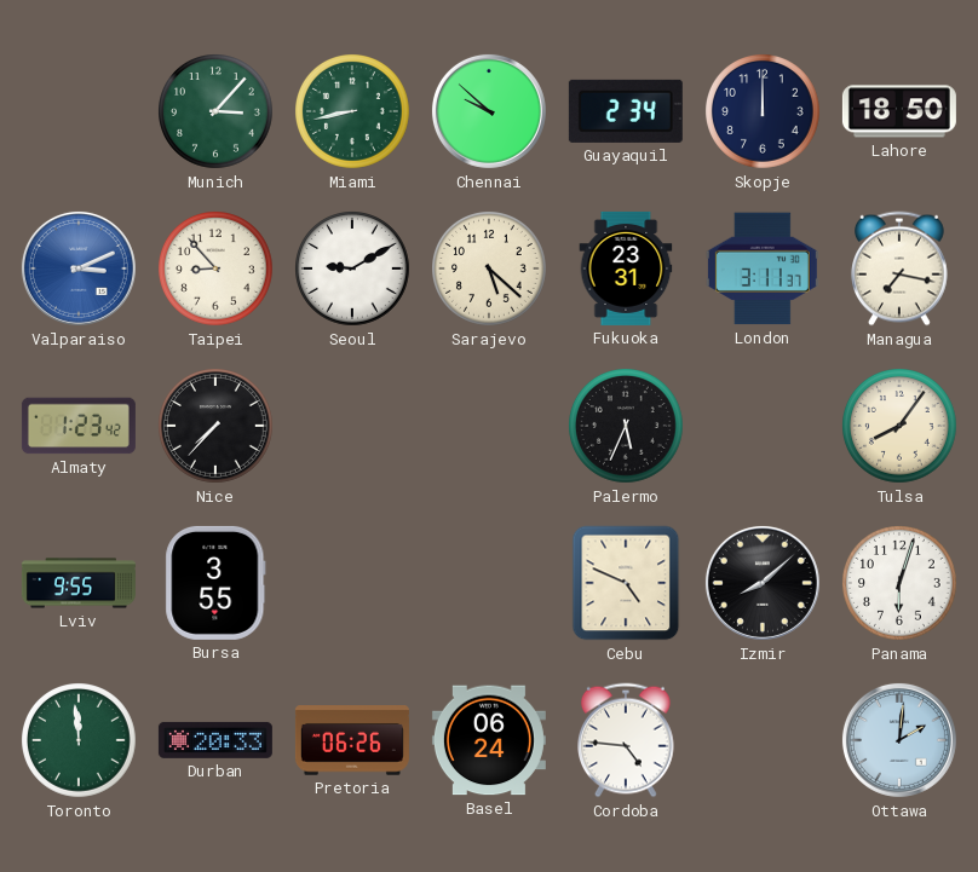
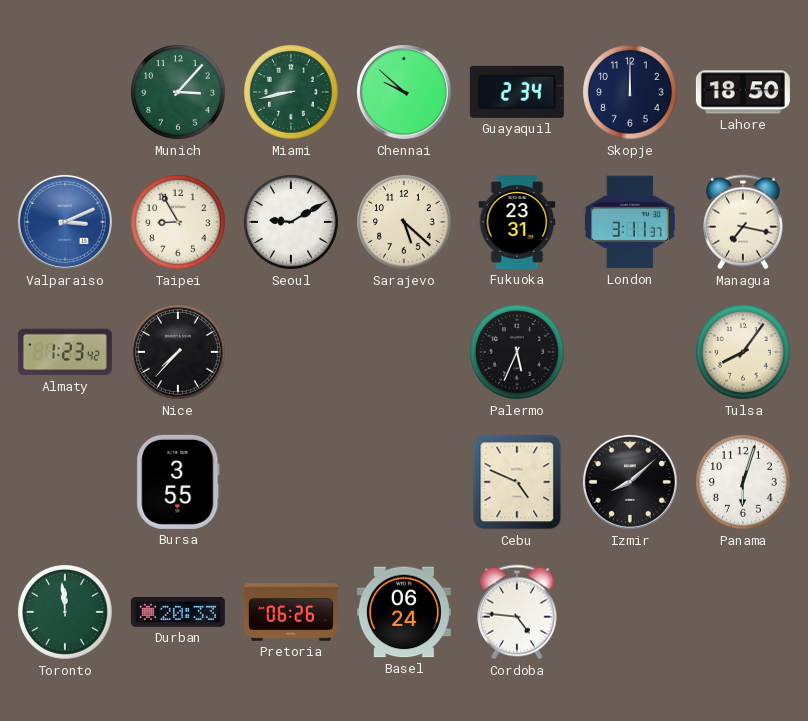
Taipei: 8:53 -> 8:55
Lviv: 9:55 -> none
Ottawa: 2:01 -> none
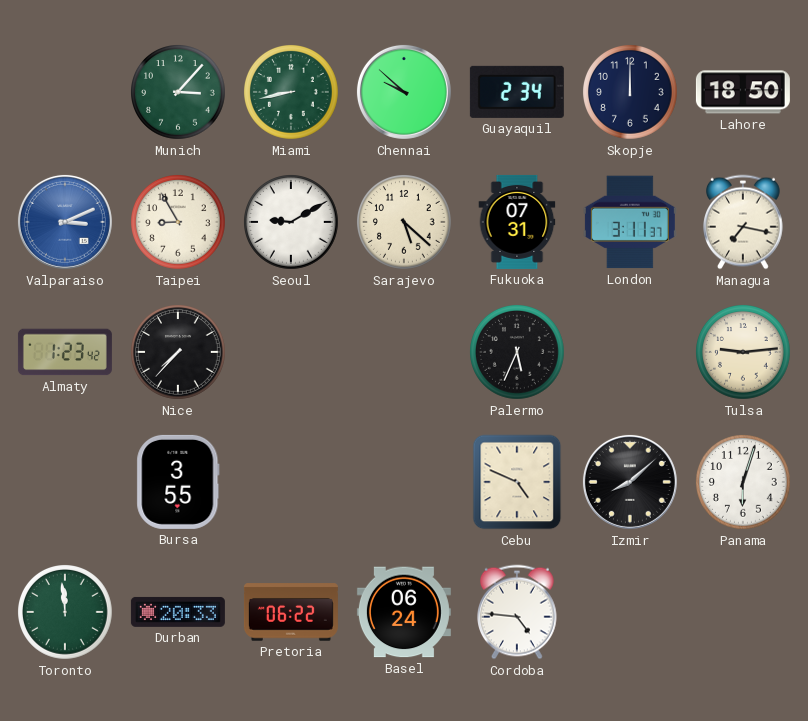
Fukuoka: 23:31 -> 07:31
Tulsa: 8:06 -> 9:14
Pretoria: 06:26 -> 06:22
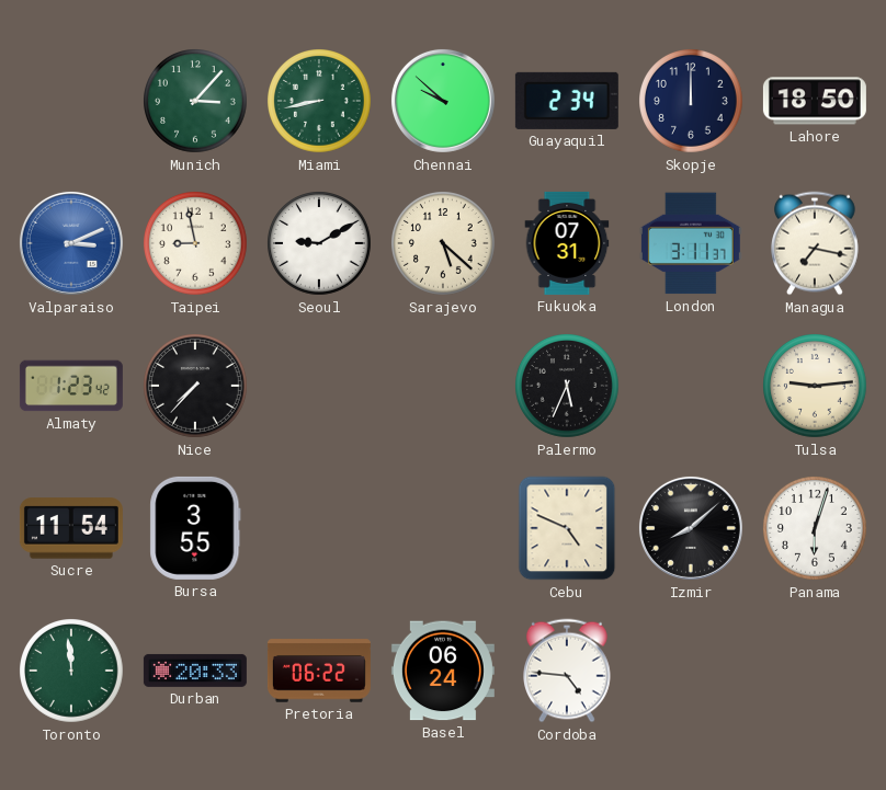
Taipei: 8:55 -> 8:58
Sucre: none -> 11:54
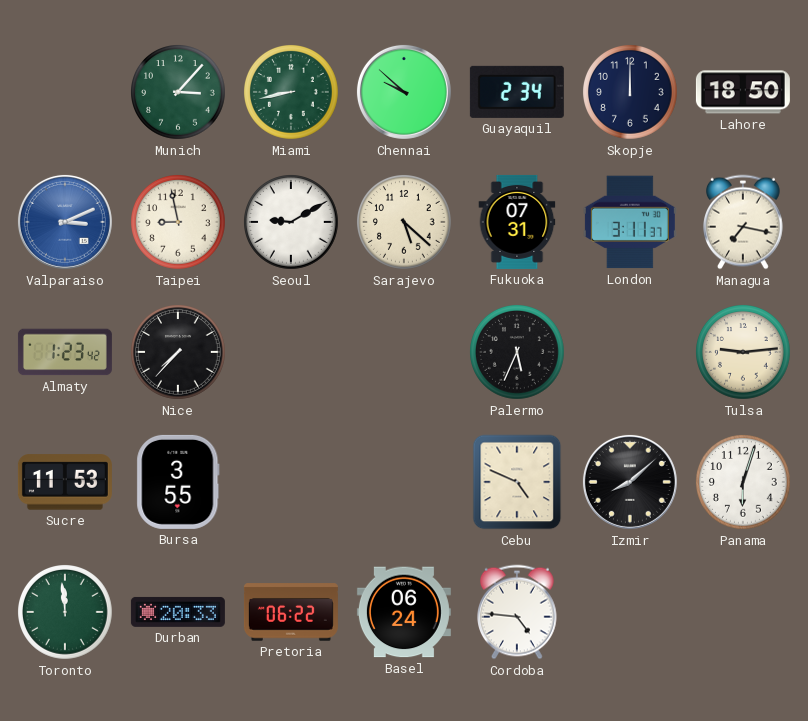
Sucre: 11:54 -> 11:53
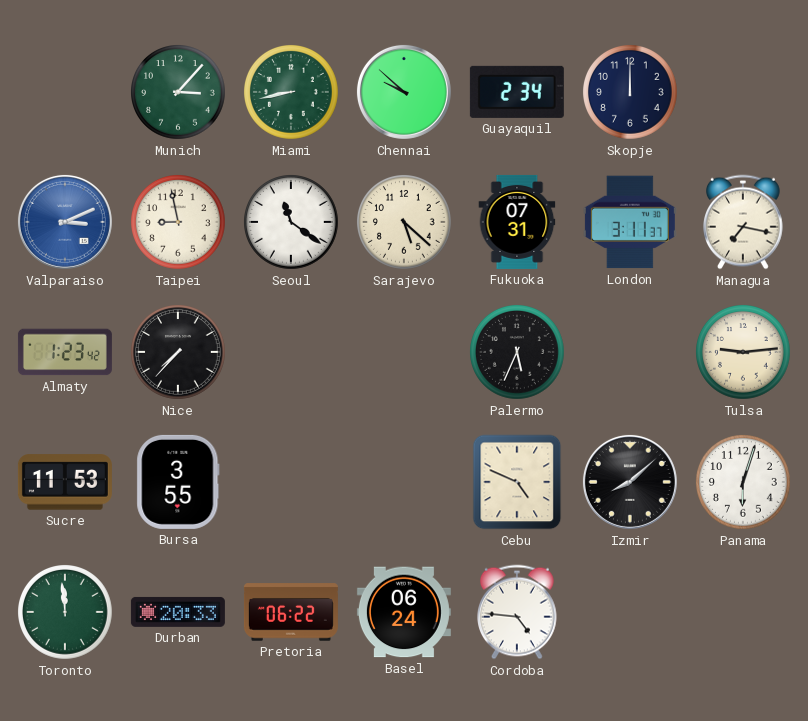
Lahore: 18:50 -> none
Seoul: 9:10 -> 11:21
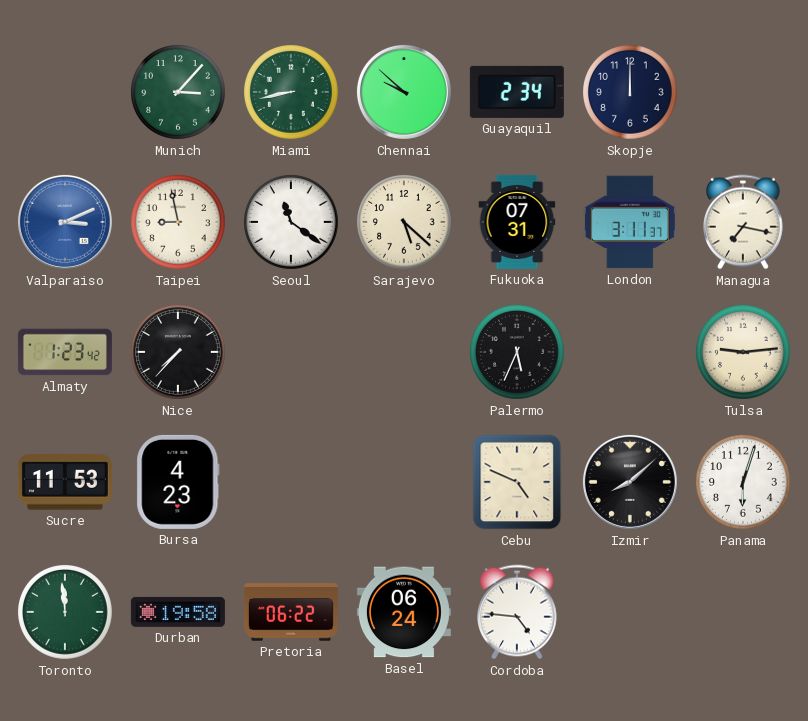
Bursa: 3:55 -> 4:23
Durban: 20:33 -> 19:58
